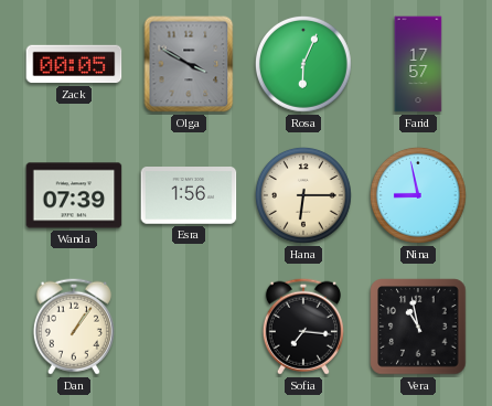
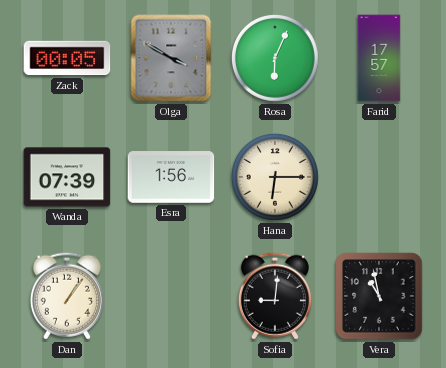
Nina: 8:58 -> none
Sofia: 7:16 -> 9:01
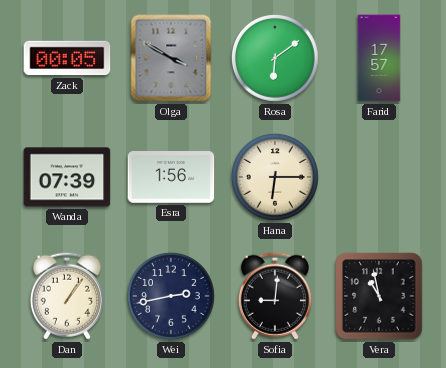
Rosa: 6:04 -> 6:09
Wei: none -> 2:43
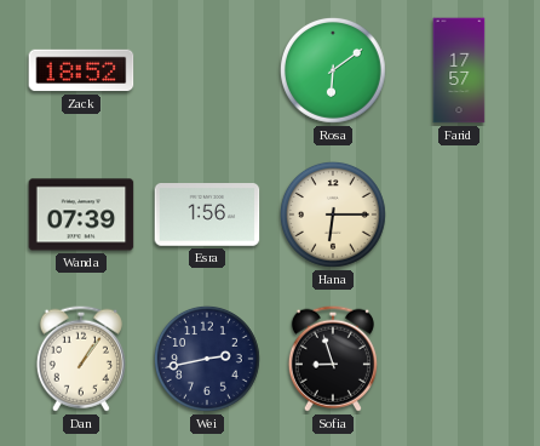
Zack: 00:05 -> 18:52
Olga: 3:50 -> none
Sofia: 9:01 -> 8:57
Vera: 10:58 -> none
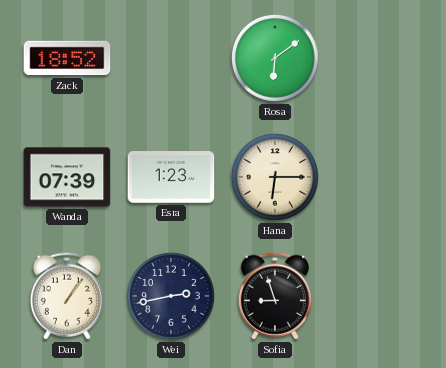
Farid: 17:57 -> none
Esra: 1:56 -> 1:23
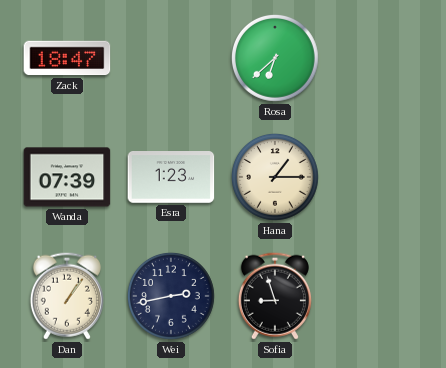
Zack: 18:52 -> 18:47
Rosa: 6:09 -> 6:38
Hana: 6:15 -> 1:15
